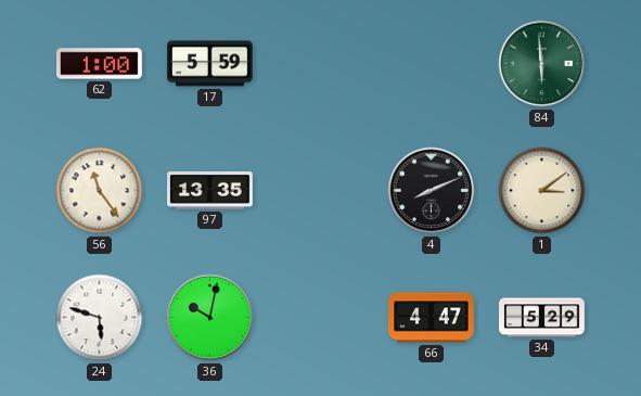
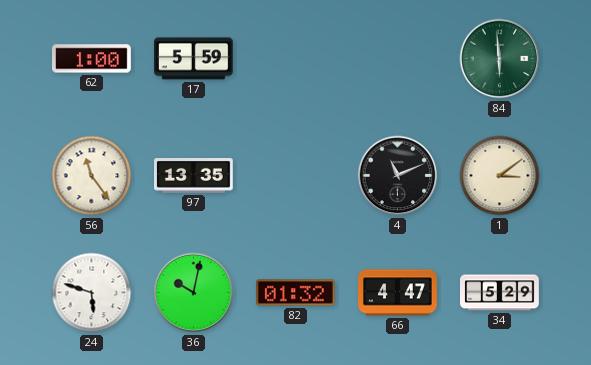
4: 8:11 -> 11:11
82: none -> 01:32
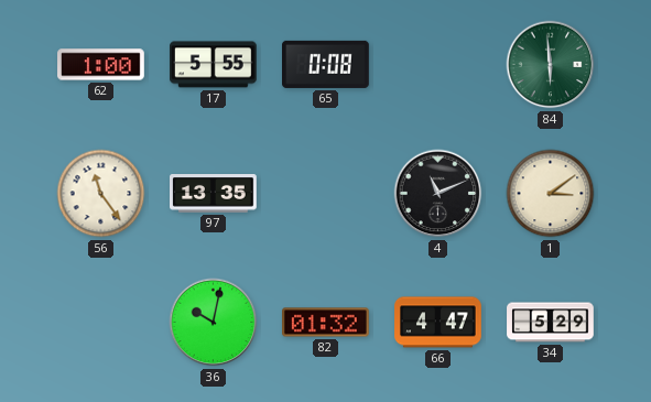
17: 5:59 -> 5:55
65: none -> 0:08
24: 5:48 -> none
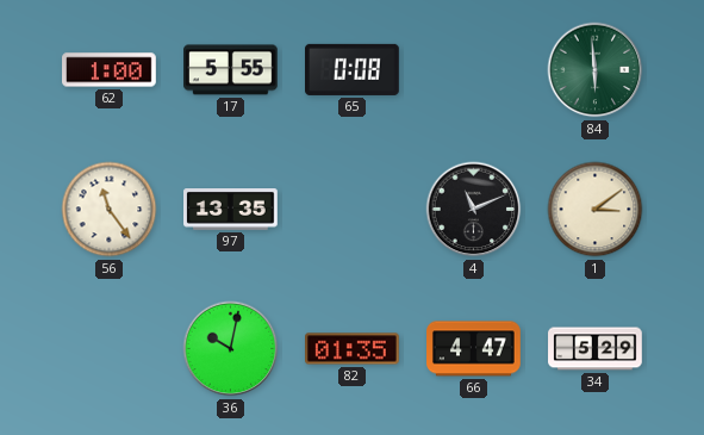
82: 01:32 -> 01:35
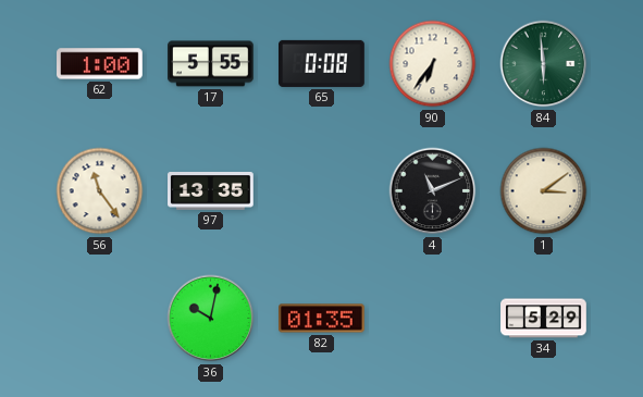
90: none -> 6:36
66: 4:47 -> none
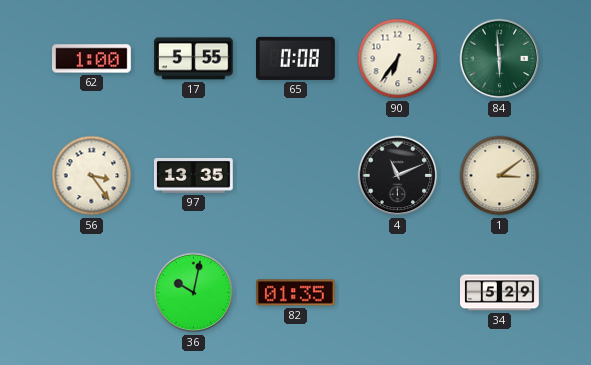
56: 11:24 -> 3:24
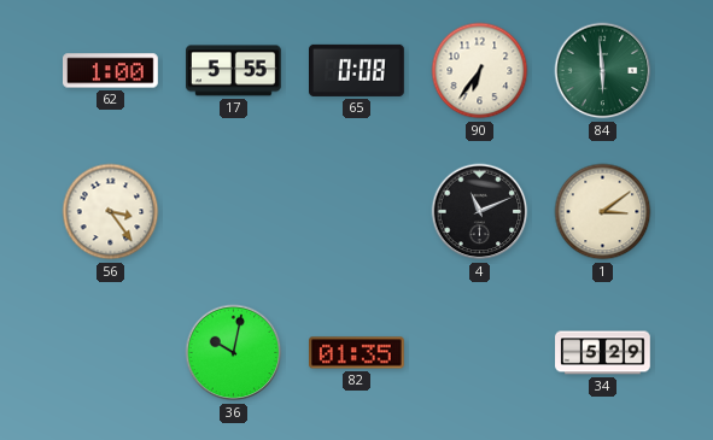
97: 13:35 -> none
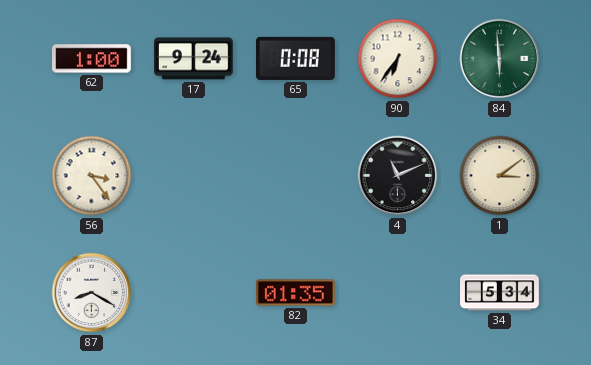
17: 5:55 -> 9:24
87: none -> 8:20
36: 10:02 -> none
34: 5:29 -> 5:34
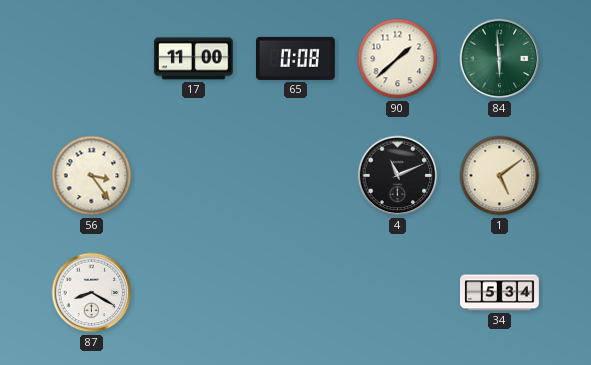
62: 1:00 -> none
17: 9:24 -> 11:00
90: 6:36 -> 1:38
1: 3:09 -> 5:09
82: 01:35 -> none
